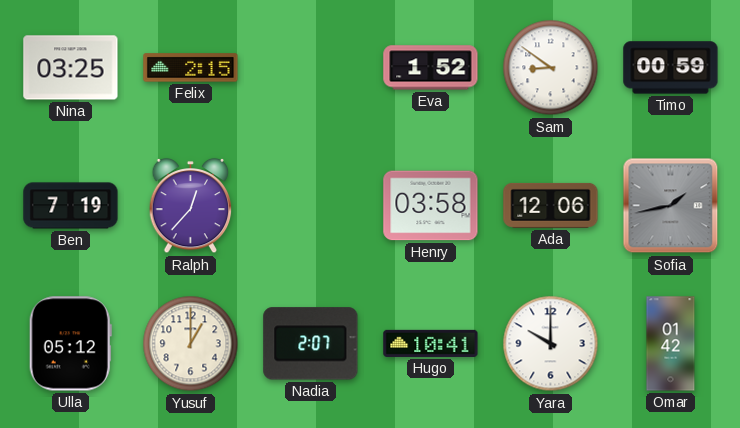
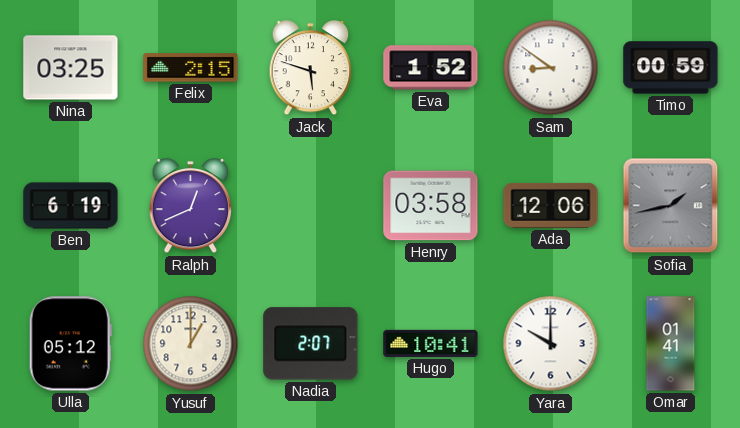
Jack: none -> 5:48
Ben: 7:19 -> 6:19
Ralph: 12:37 -> 12:41
Omar: 01:42 -> 01:41
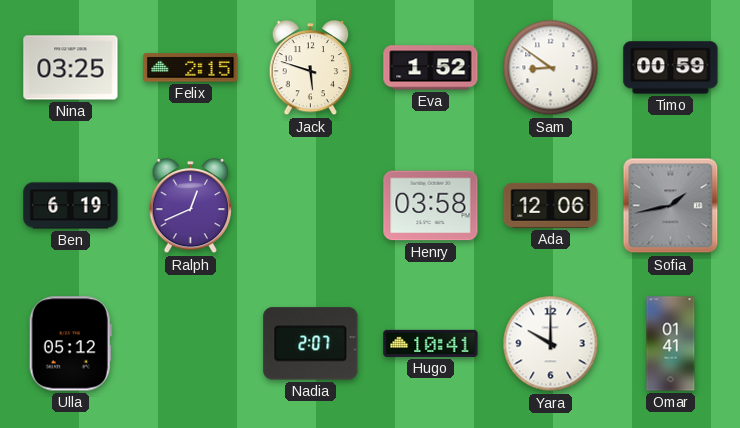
Yusuf: 1:00 -> none
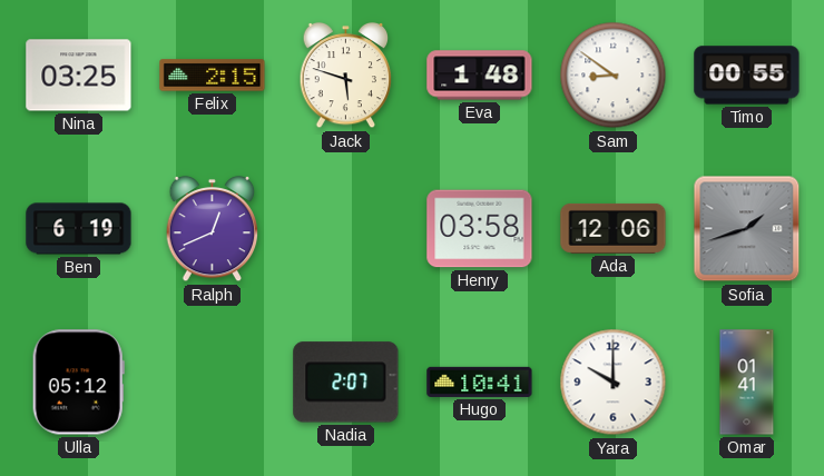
Eva: 1:52 -> 1:48
Timo: 00:59 -> 00:55
Sofia: 1:43 -> 1:42
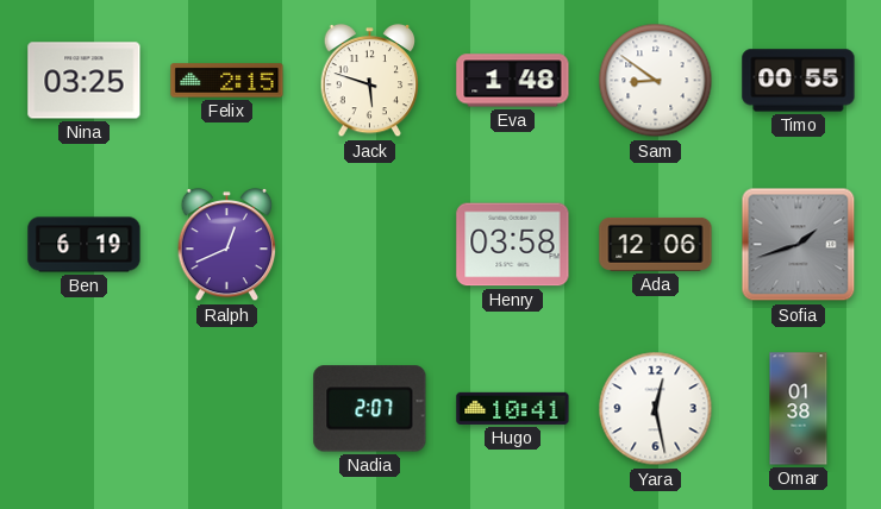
Ulla: 05:12 -> none
Yara: 10:00 -> 12:28
Omar: 01:41 -> 01:38
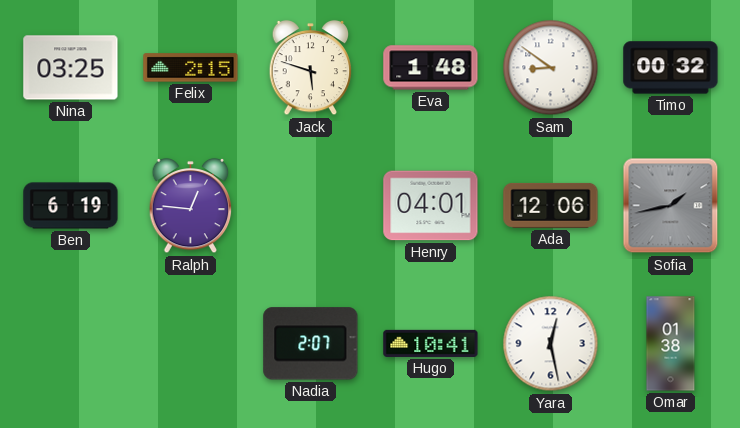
Timo: 00:55 -> 00:32
Ralph: 12:41 -> 12:46
Henry: 03:58 -> 04:01
Sofia: 1:42 -> 1:43
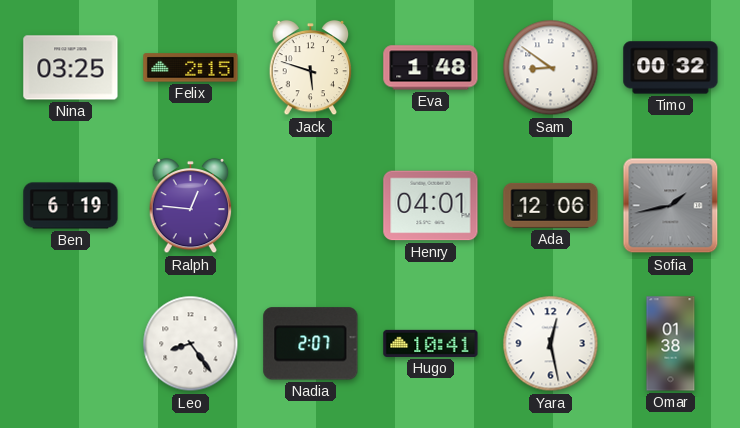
Leo: none -> 8:24
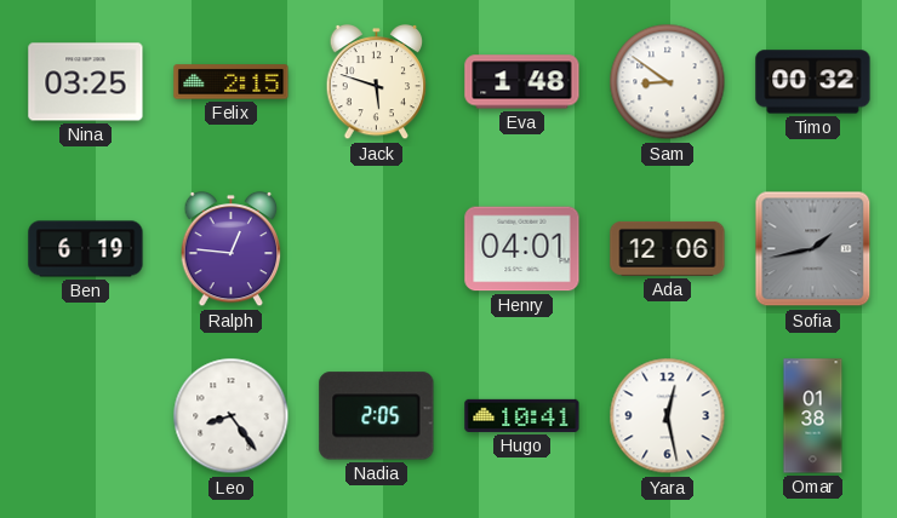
Nadia: 2:07 -> 2:05
